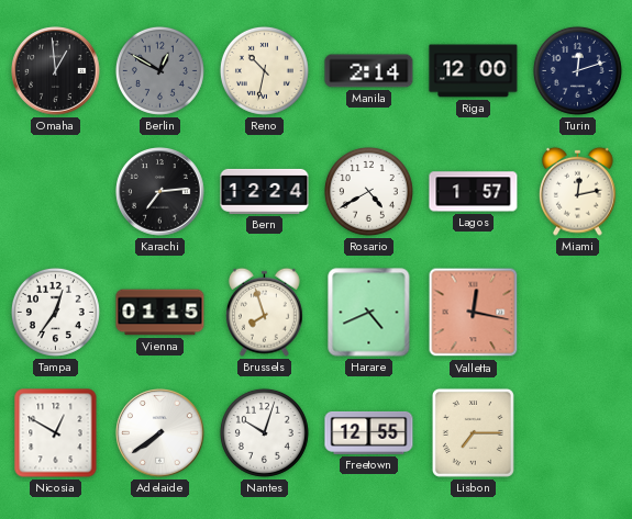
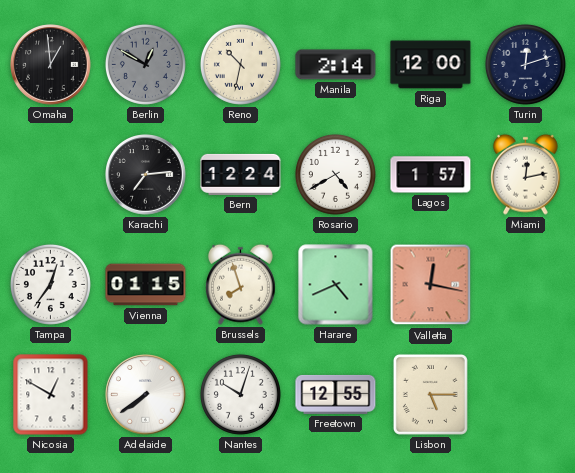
Lisbon: 7:15 -> 5:15
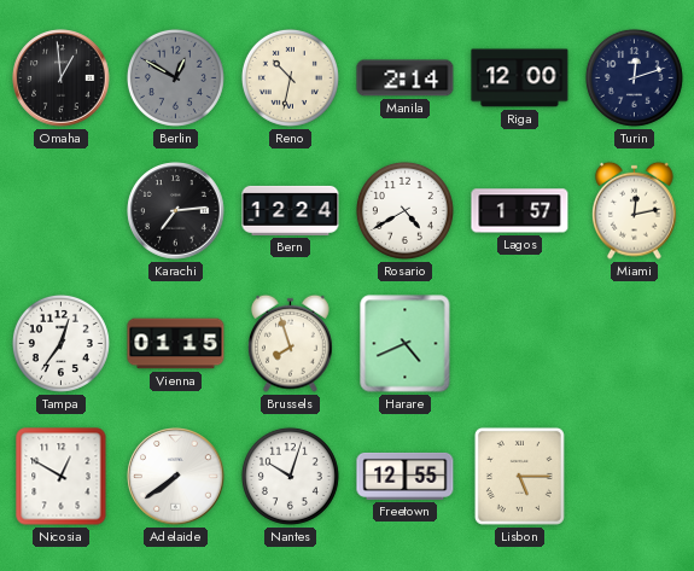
Valletta: 12:17 -> none
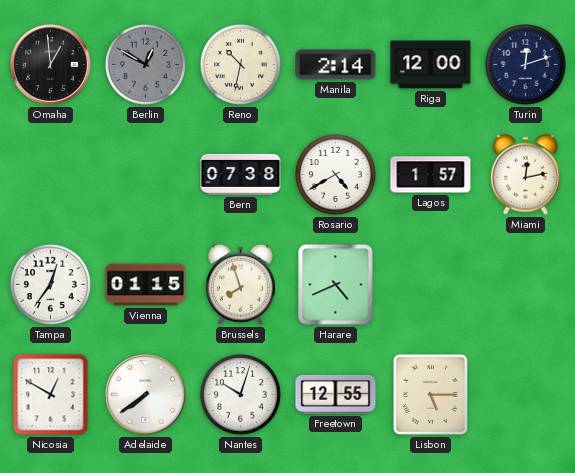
Karachi: 7:14 -> none
Bern: 12:24 -> 07:38
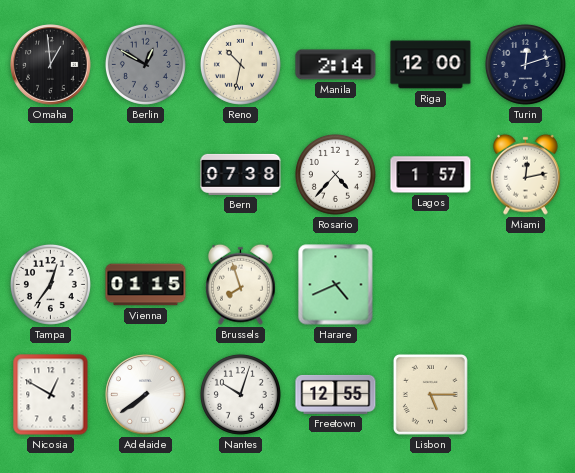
Rosario: 4:40 -> 4:37
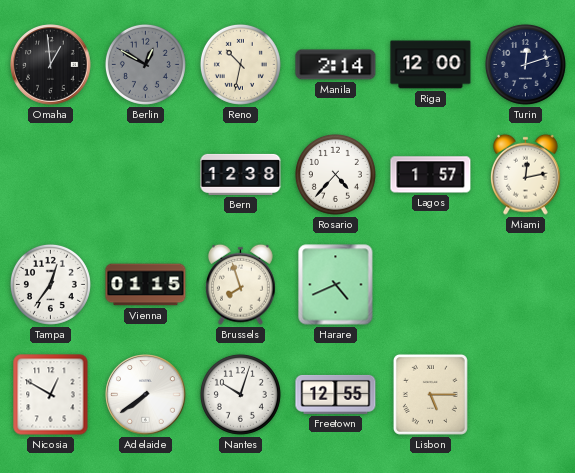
Bern: 07:38 -> 12:38
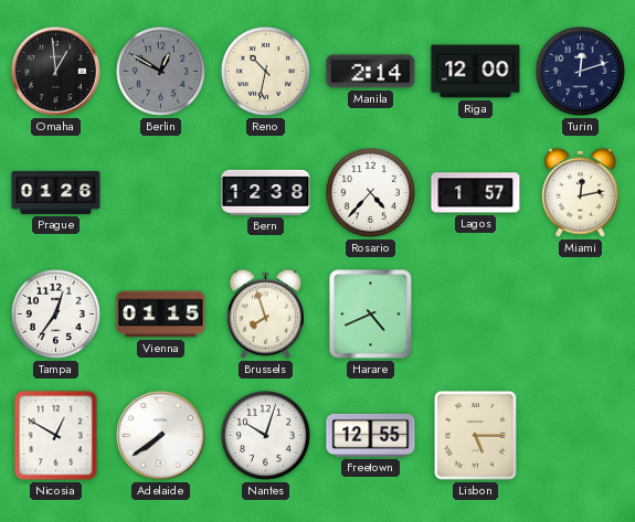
Prague: none -> 01:26
